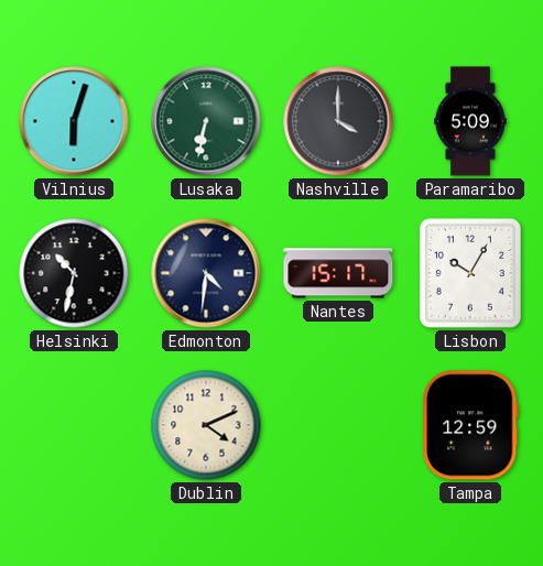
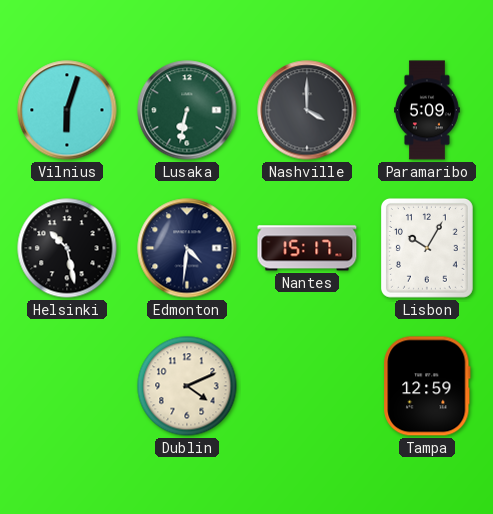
Helsinki: 10:32 -> 10:28
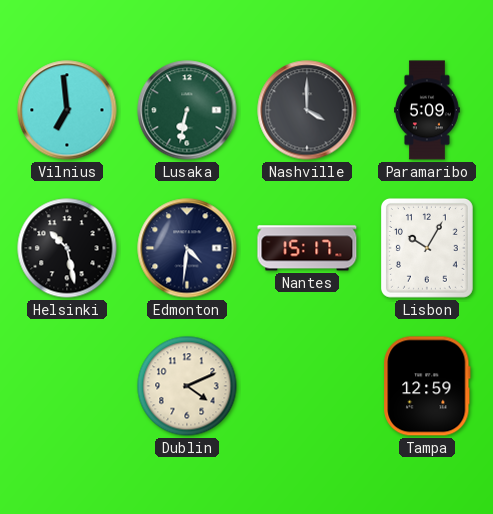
Vilnius: 6:03 -> 6:59
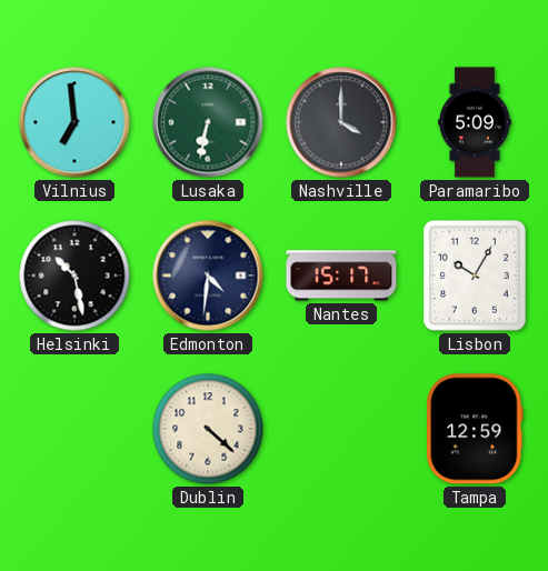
Dublin: 4:11 -> 4:22
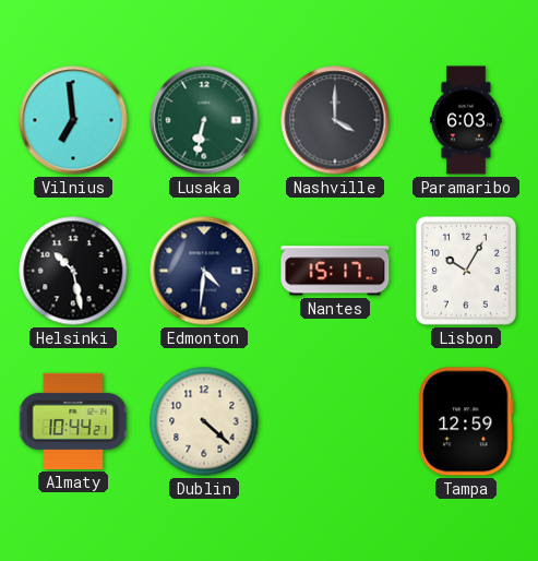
Paramaribo: 5:09 -> 6:03
Almaty: none -> 10:44
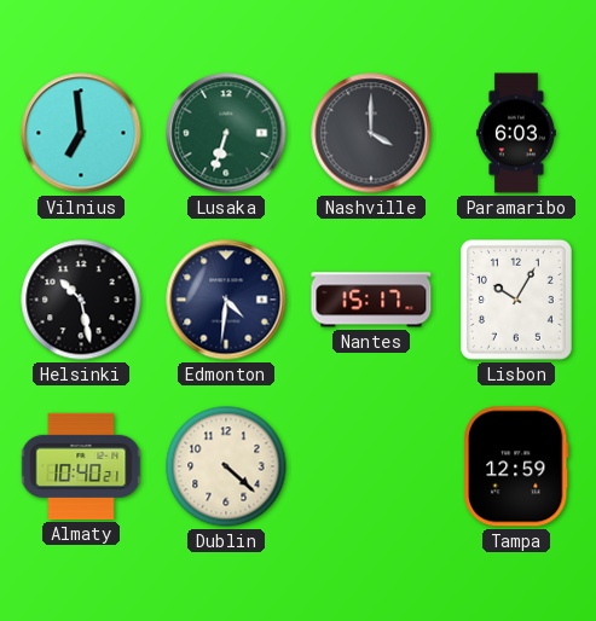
Lusaka: 6:32 -> 6:33
Almaty: 10:44 -> 10:40
